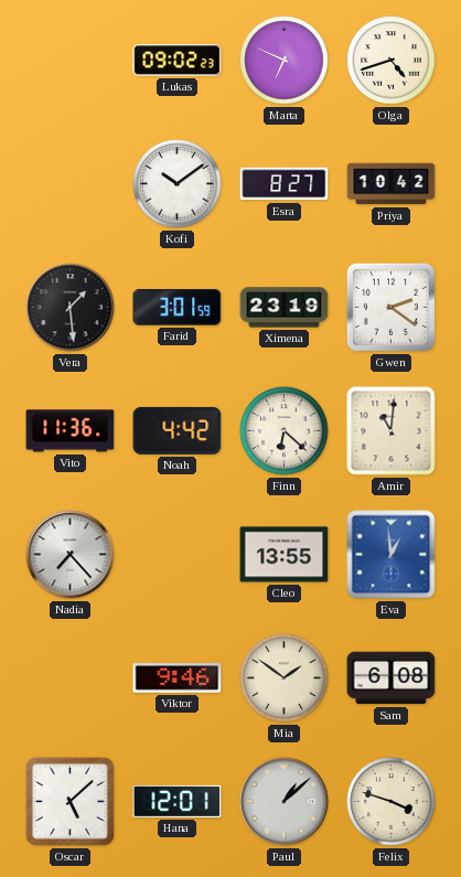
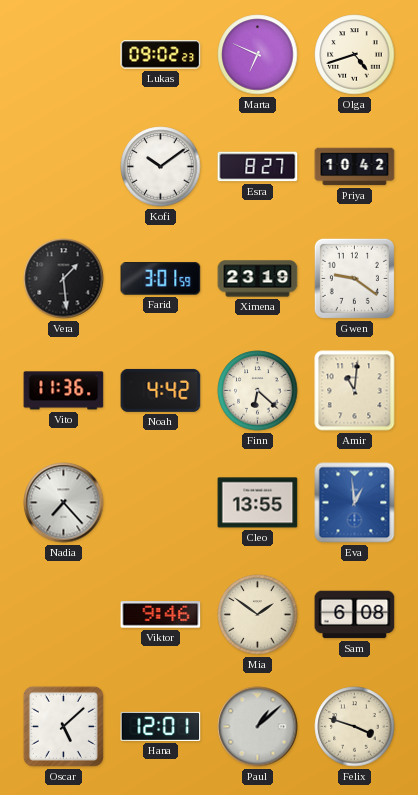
Gwen: 2:21 -> 9:21
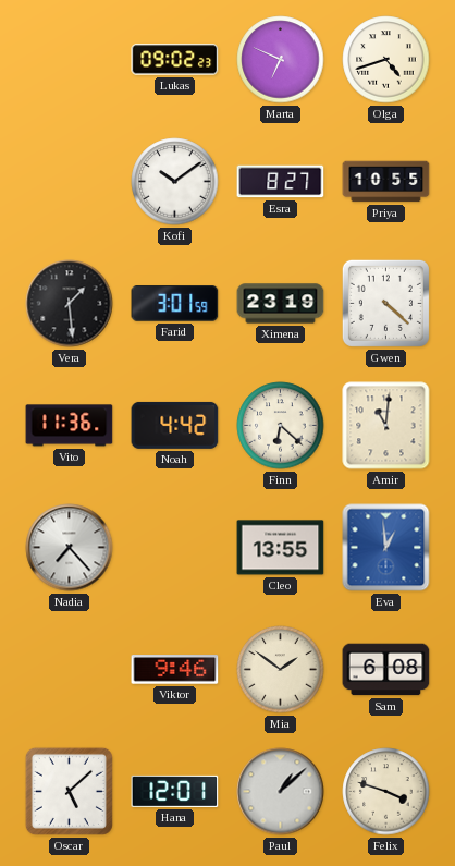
Priya: 10:42 -> 10:55
Gwen: 9:21 -> 4:22
